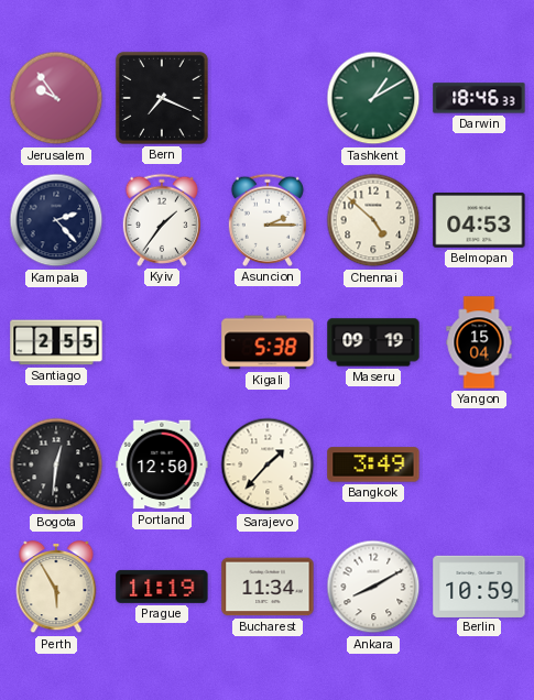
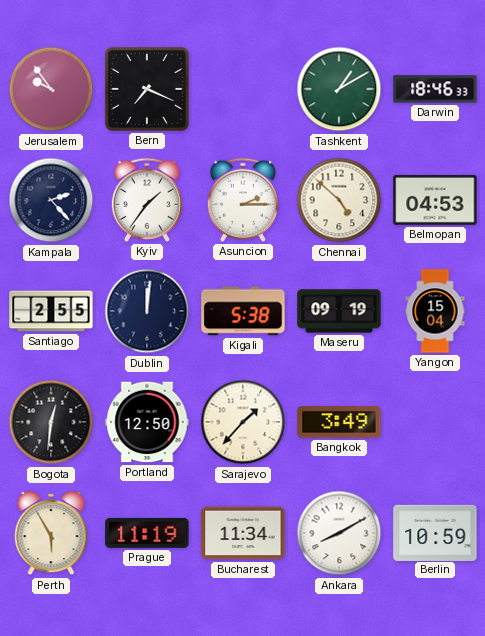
Dublin: none -> 12:01
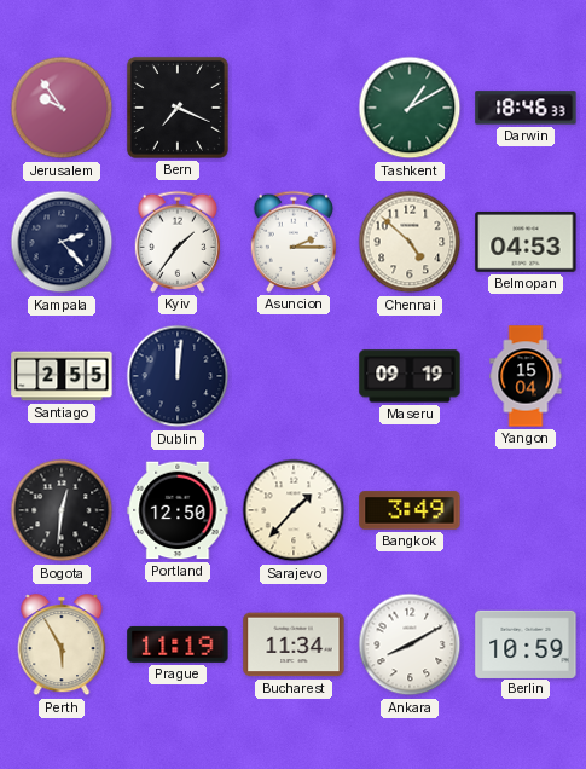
Kigali: 5:38 -> none
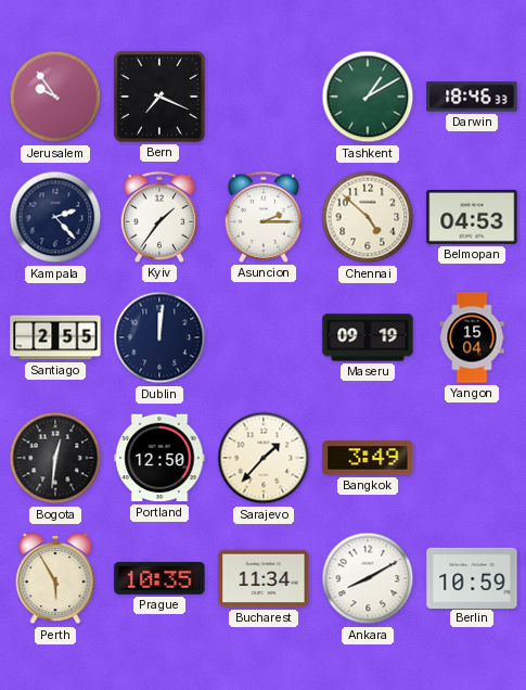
Prague: 11:19 -> 10:35
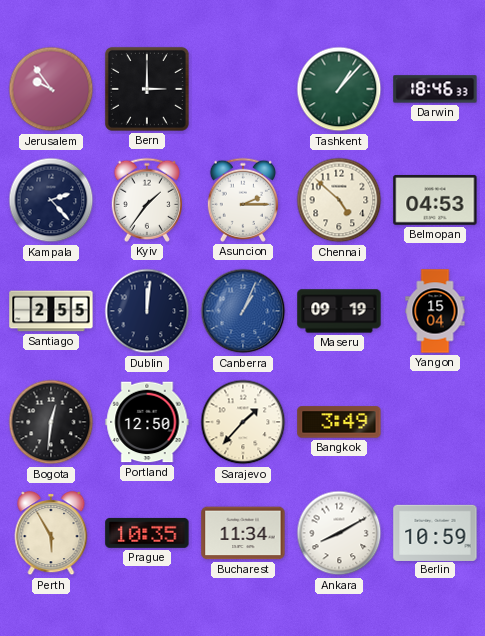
Bern: 7:19 -> 3:00
Tashkent: 1:10 -> 1:07
Canberra: none -> 1:04
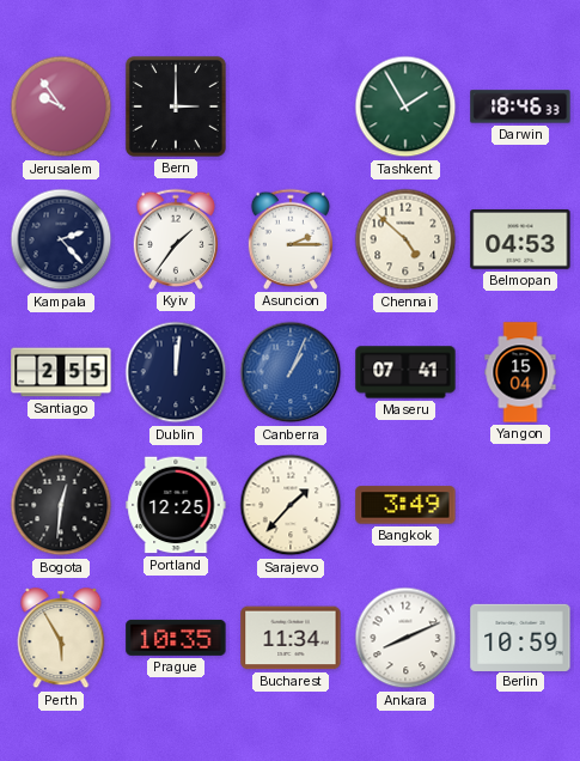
Tashkent: 1:07 -> 1:55
Maseru: 09:19 -> 07:41
Portland: 12:50 -> 12:25
Ankara: 8:10 -> 8:11
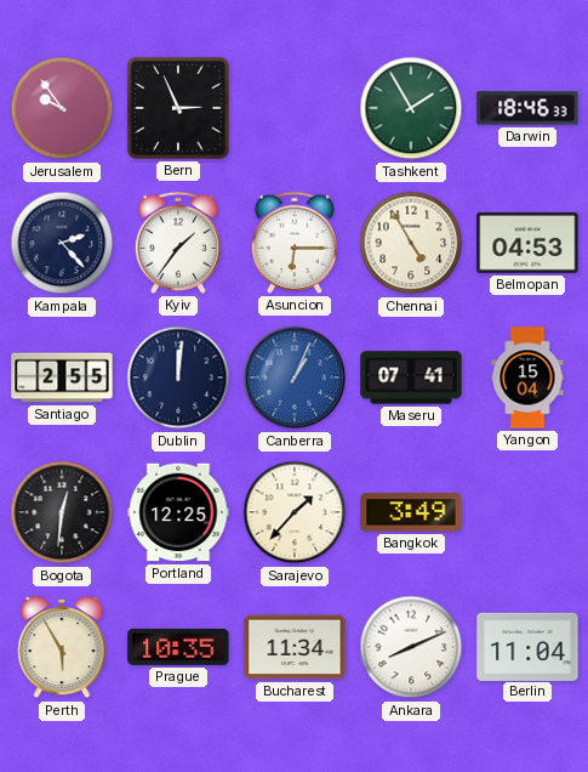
Bern: 3:00 -> 2:56
Asuncion: 2:15 -> 6:15
Chennai: 4:52 -> 4:55
Berlin: 10:59 -> 11:04
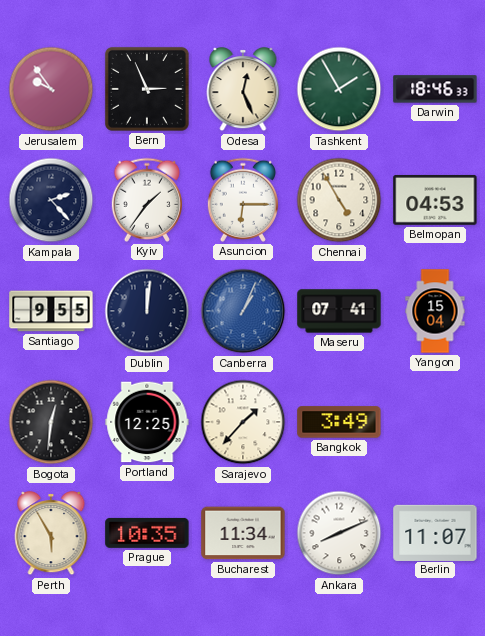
Odesa: none -> 12:26
Santiago: 2:55 -> 9:55
Berlin: 11:04 -> 11:07
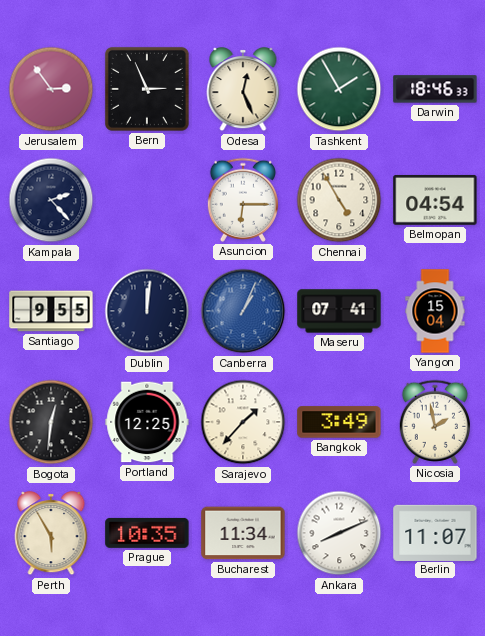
Jerusalem: 9:54 -> 2:54
Kyiv: 1:36 -> none
Belmopan: 04:53 -> 04:54
Nicosia: none -> 1:58
